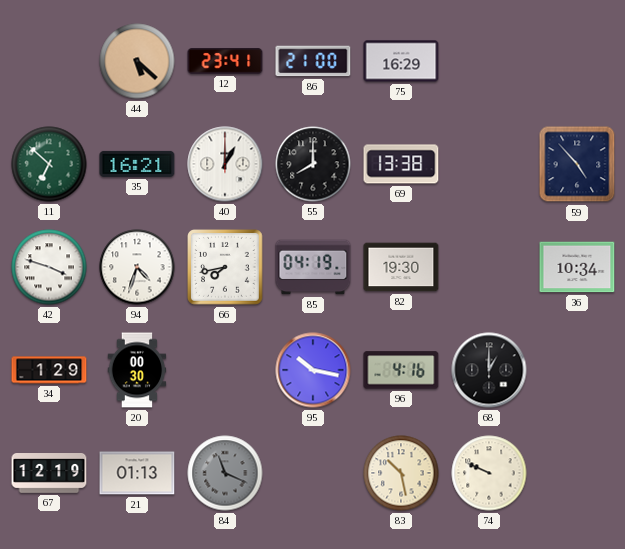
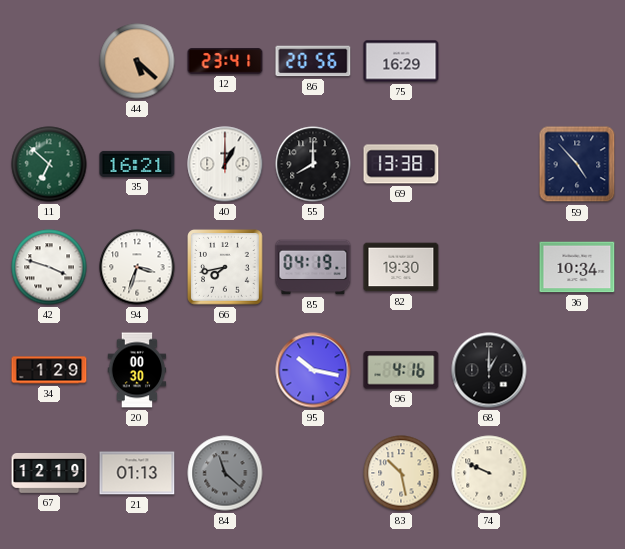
86: 21:00 -> 20:56
94: 4:33 -> 3:33
84: 11:19 -> 11:22
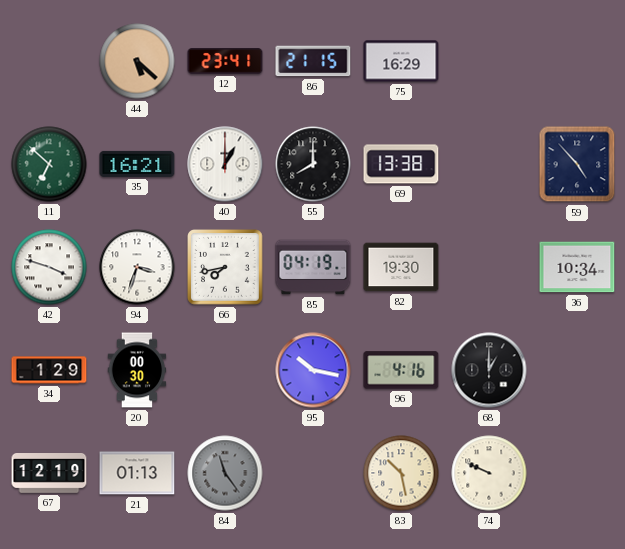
86: 20:56 -> 21:15
84: 11:22 -> 11:24
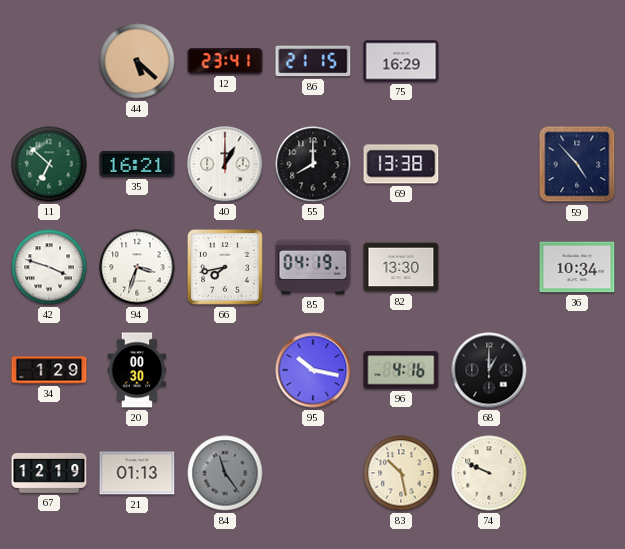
82: 19:30 -> 13:30
